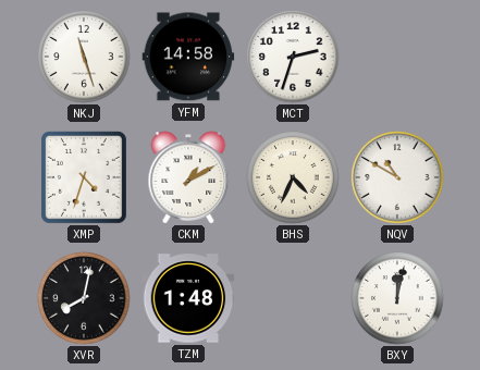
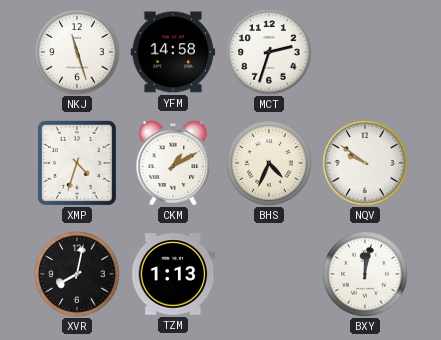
NQV: 10:50 -> 9:51
TZM: 1:48 -> 1:13
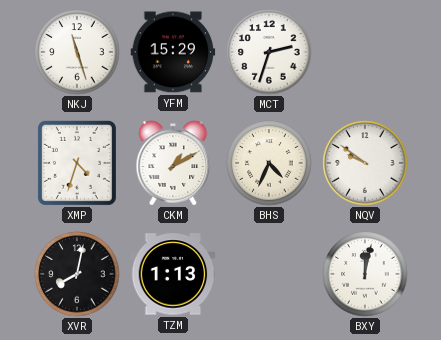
YFM: 14:58 -> 15:29
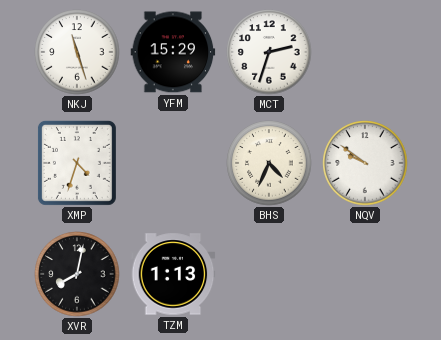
CKM: 1:10 -> none
BXY: 12:02 -> none
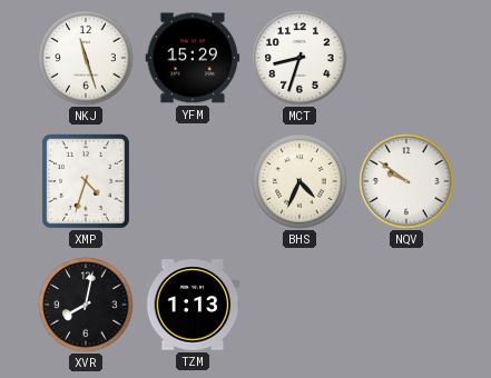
MCT: 2:33 -> 8:33
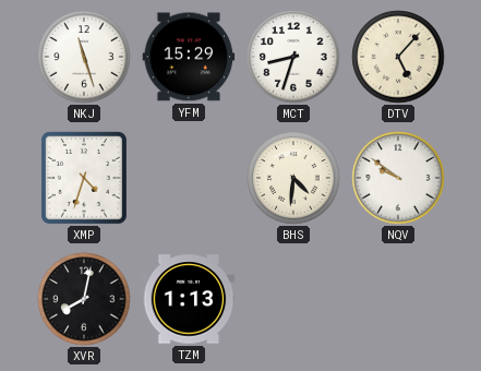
DTV: none -> 5:07
BHS: 4:34 -> 4:31
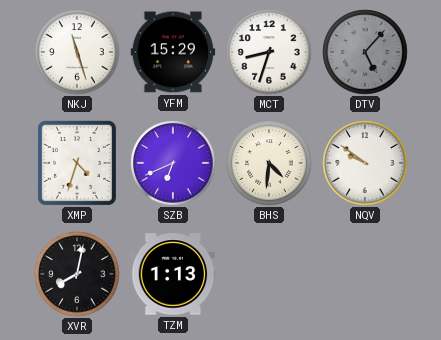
DTV dial: cream -> grey
SZB: none -> 6:41
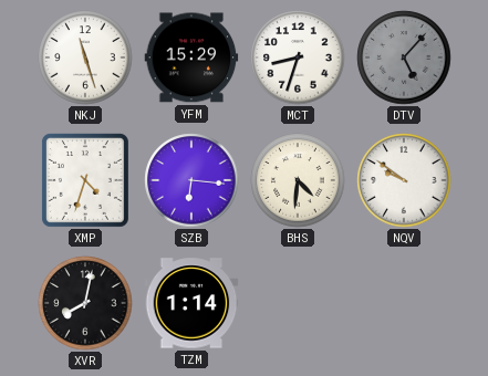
SZB: 6:41 -> 6:16
TZM: 1:13 -> 1:14
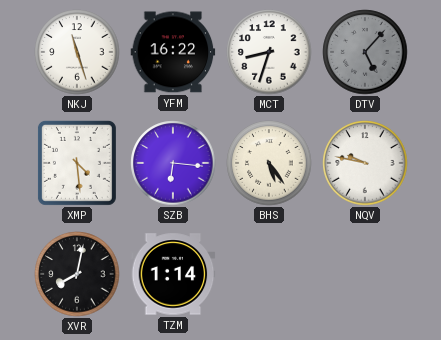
YFM: 15:29 -> 16:22
XMP: 4:33 -> 4:29
BHS: 4:31 -> 5:24
NQV: 9:51 -> 9:47
